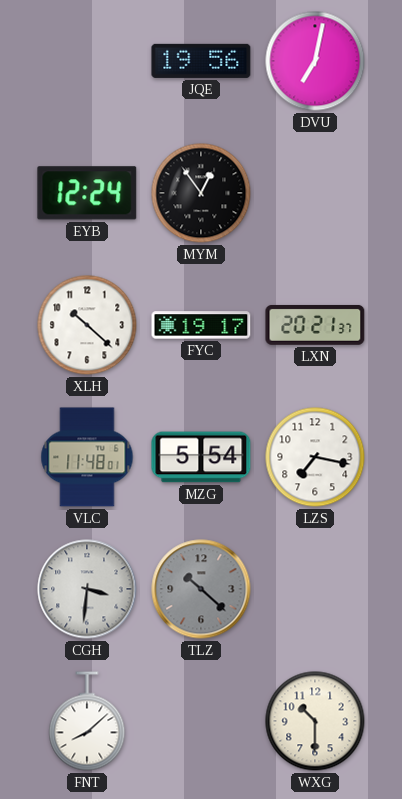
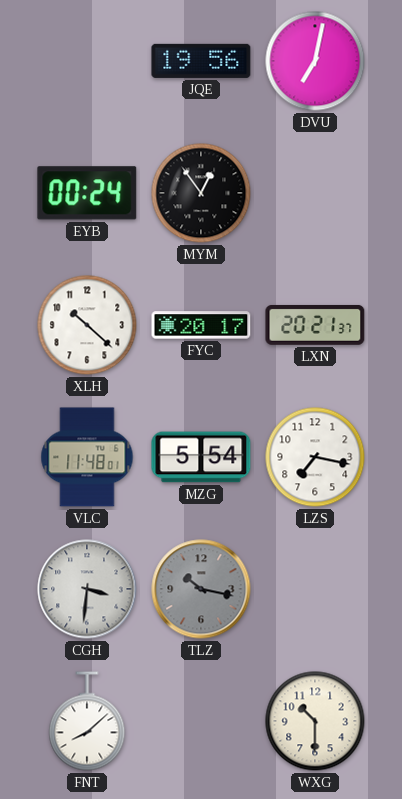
EYB: 12:24 -> 00:24
FYC: 19:17 -> 20:17
TLZ: 10:22 -> 10:17
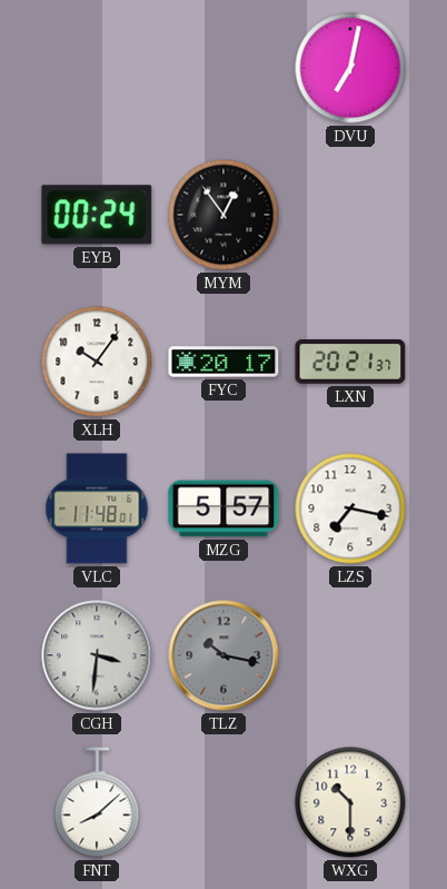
JQE: 19:56 -> none
XLH: 10:22 -> 10:06
MZG: 5:54 -> 5:57
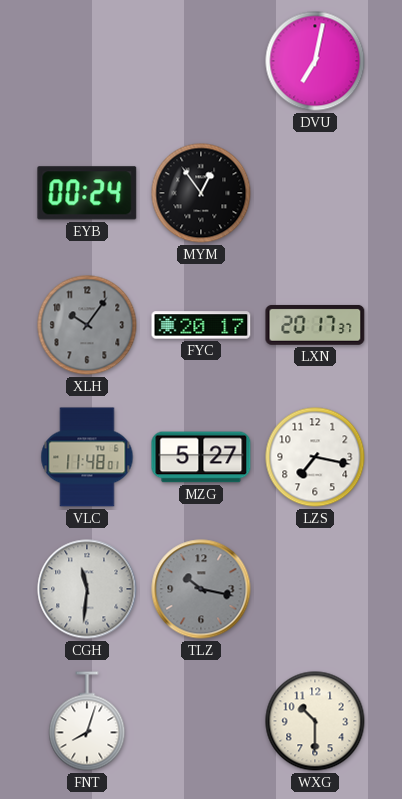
XLH dial: white -> grey
LXN: 20:21 -> 20:17
MZG: 5:57 -> 5:27
CGH: 3:31 -> 11:31
FNT: 8:08 -> 8:03
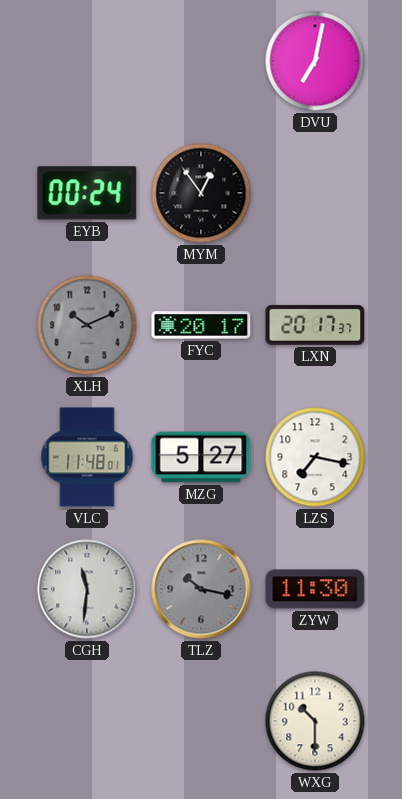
XLH: 10:06 -> 10:11
ZYW: none -> 11:30
FNT: 8:03 -> none
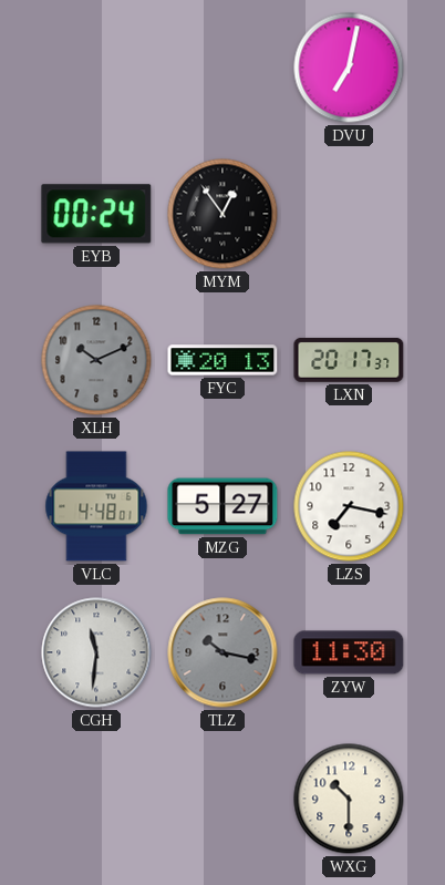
FYC: 20:17 -> 20:13
VLC: 11:48 -> 4:48
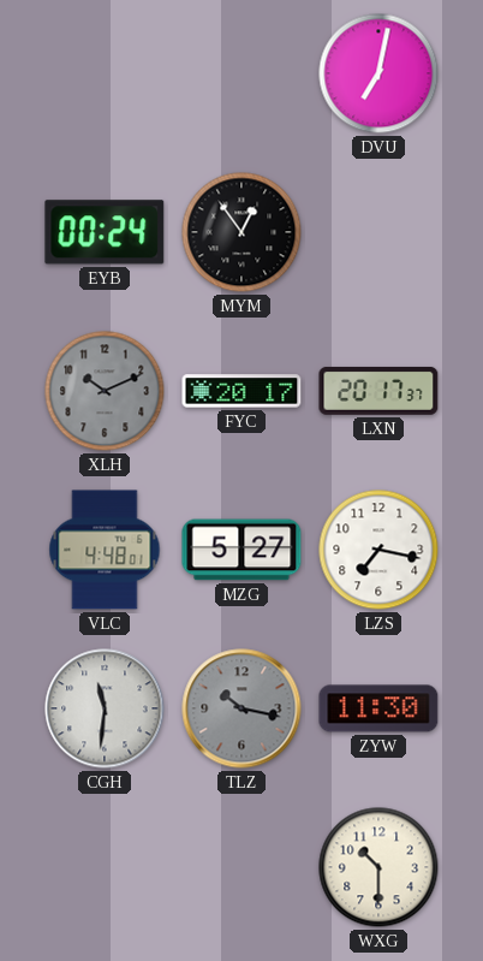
FYC: 20:13 -> 20:17
